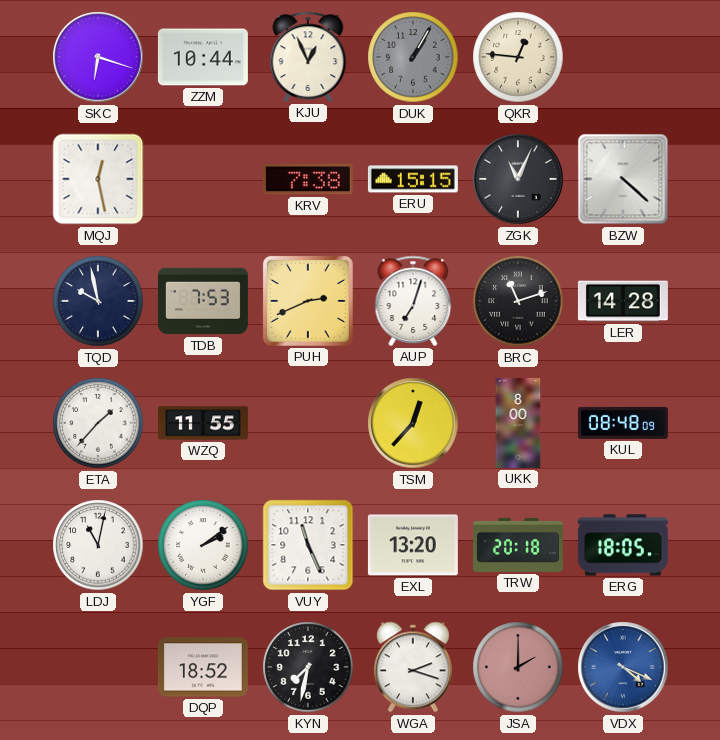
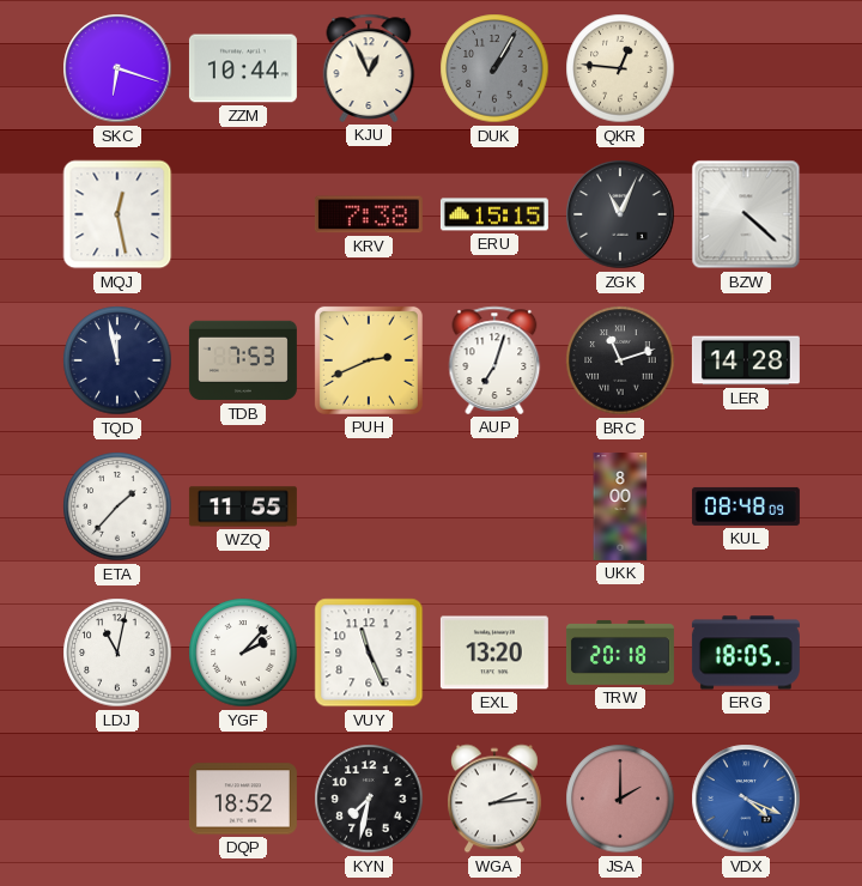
TQD: 9:58 -> 11:58
TSM: 12:37 -> none
YGF: 2:09 -> 2:07
WGA: 2:18 -> 2:14
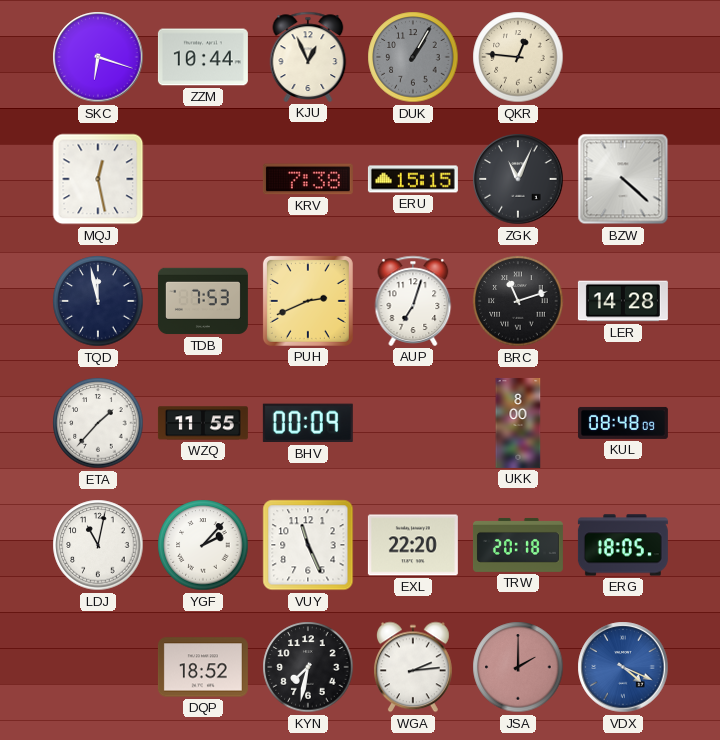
BHV: none -> 00:09
EXL: 13:20 -> 22:20
